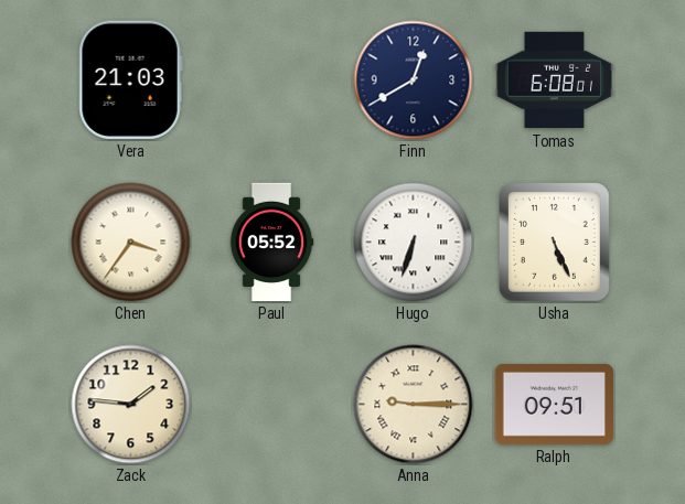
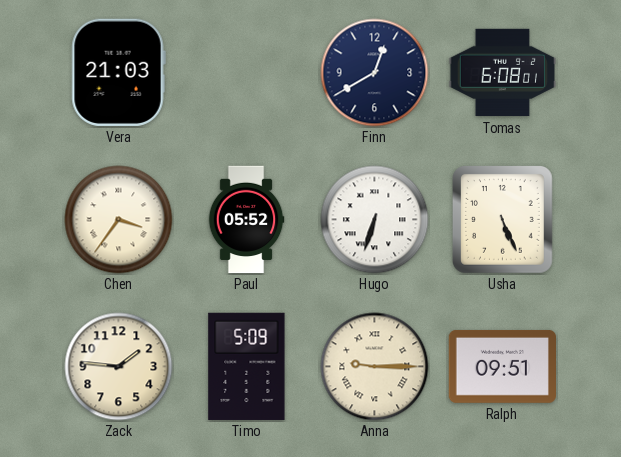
Timo: none -> 5:09
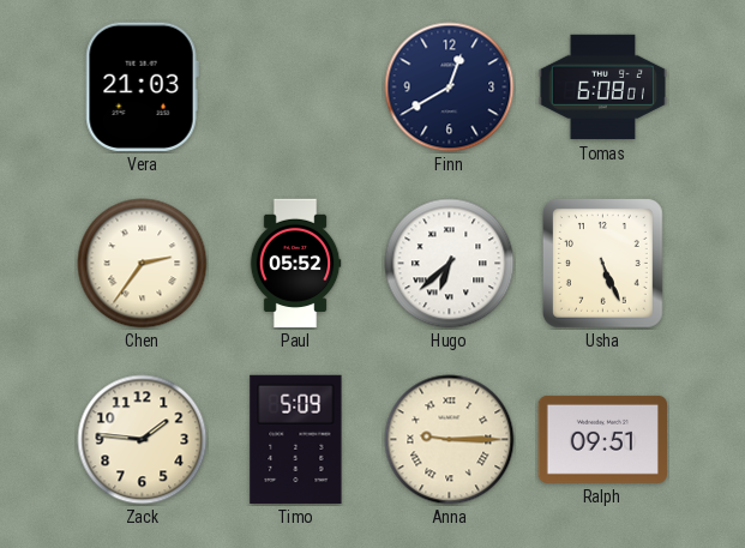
Chen: 3:36 -> 2:36
Hugo: 6:33 -> 6:38
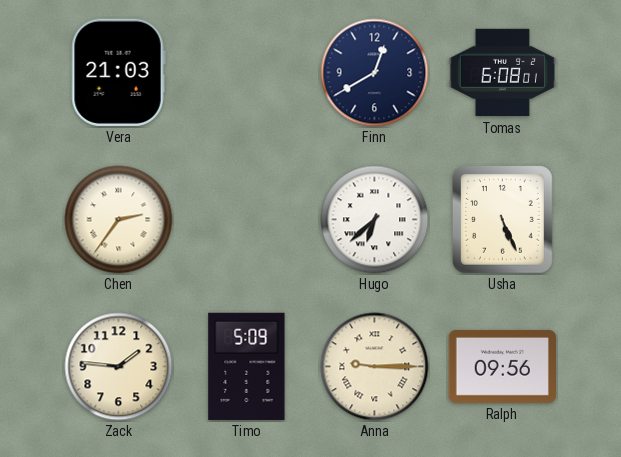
Paul: 05:52 -> none
Ralph: 09:51 -> 09:56
